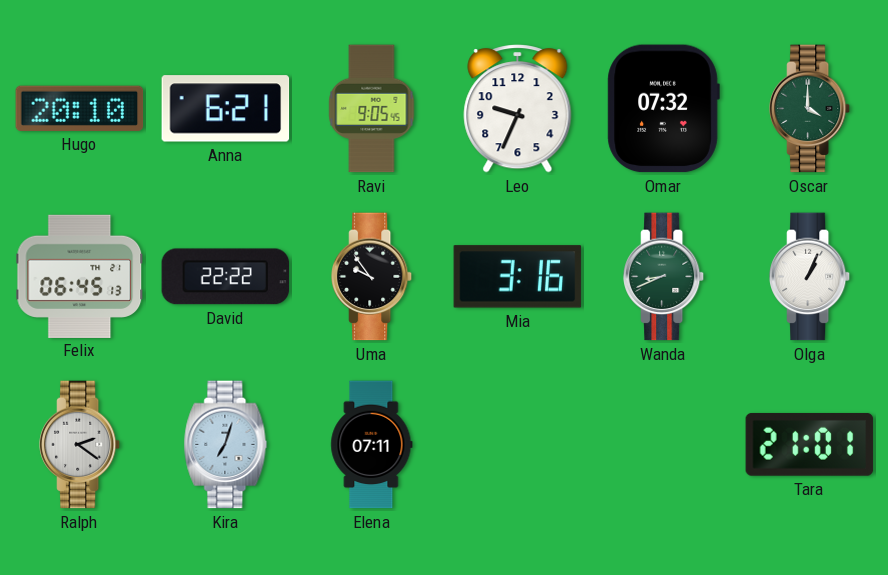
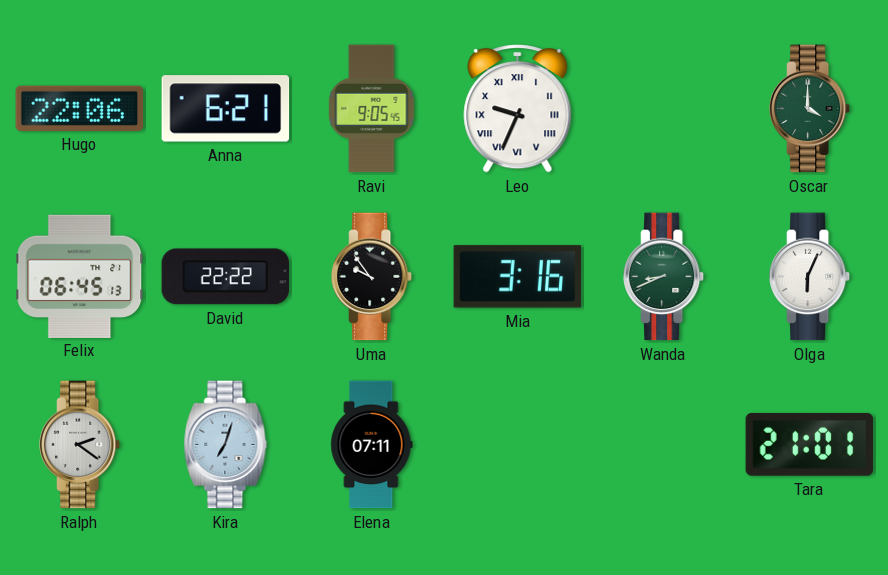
Hugo: 20:10 -> 22:06
Leo numerals: Arabic -> Roman
Omar: 07:32 -> none
Olga: 1:04 -> 6:04
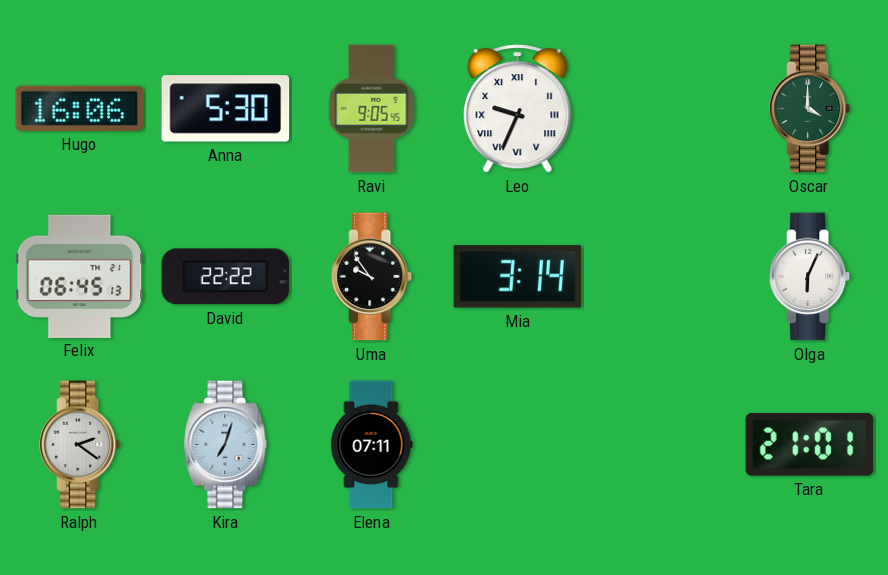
Hugo: 22:06 -> 16:06
Anna: 6:21 -> 5:30
Mia: 3:16 -> 3:14
Wanda: 8:41 -> none
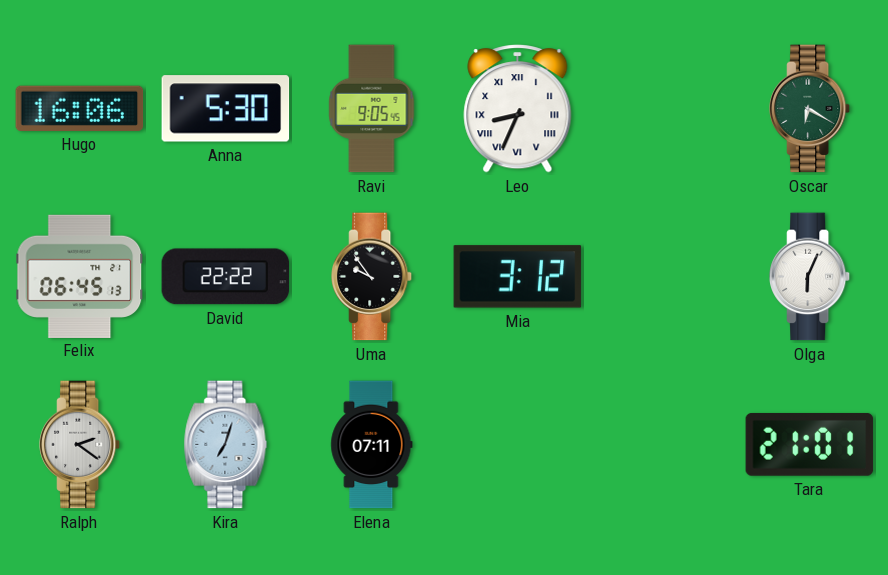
Leo: 9:34 -> 8:34
Oscar: 4:00 -> 6:20
Mia: 3:14 -> 3:12
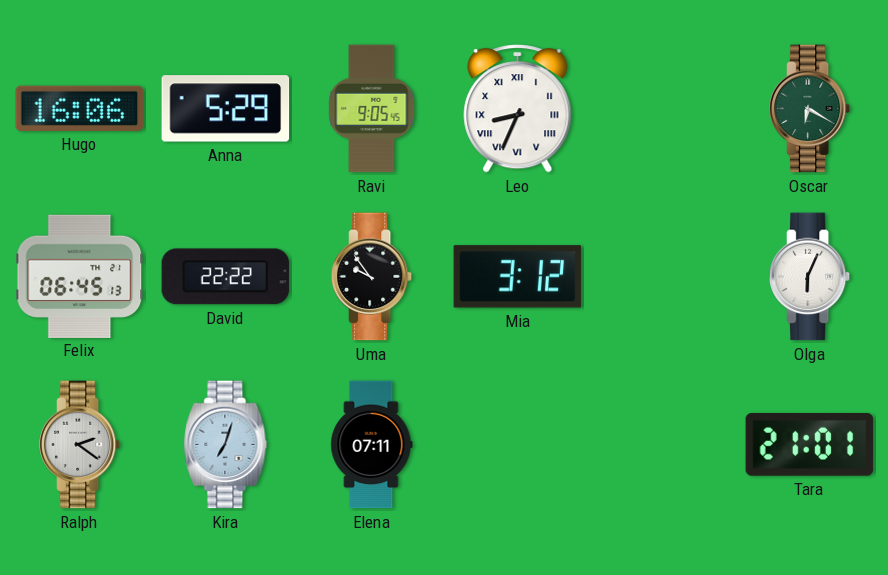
Anna: 5:30 -> 5:29
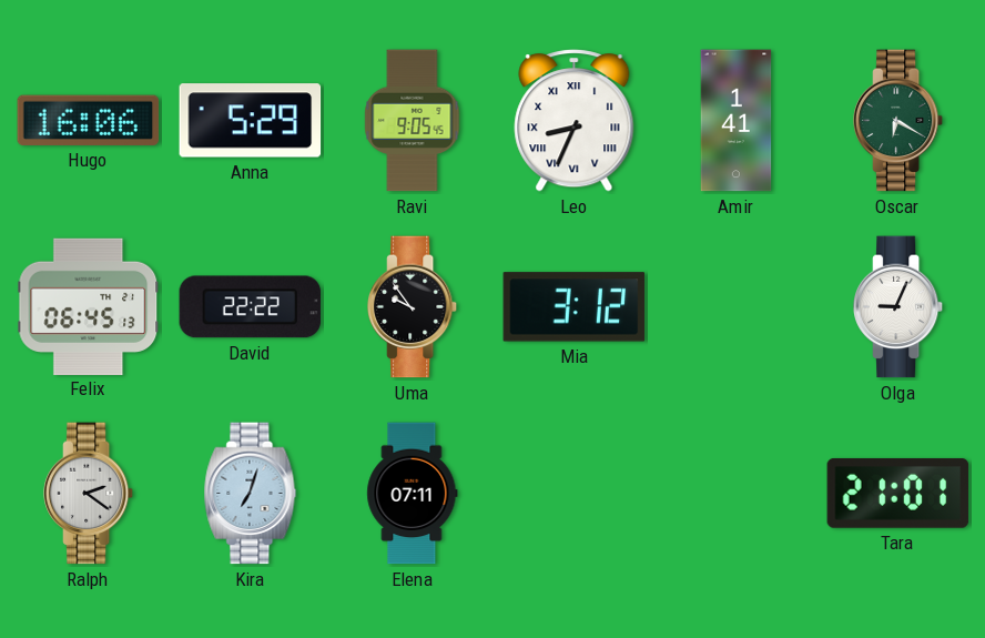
Amir: none -> 1:41
Olga: 6:04 -> 9:04
